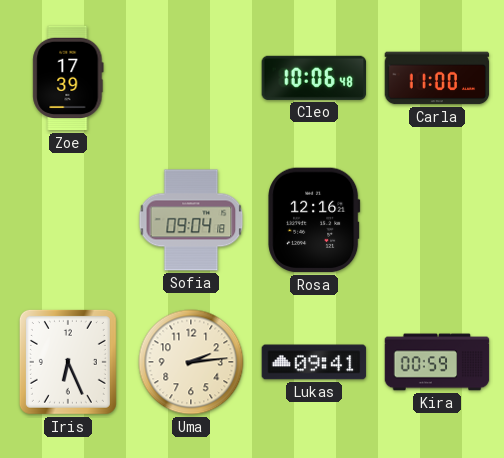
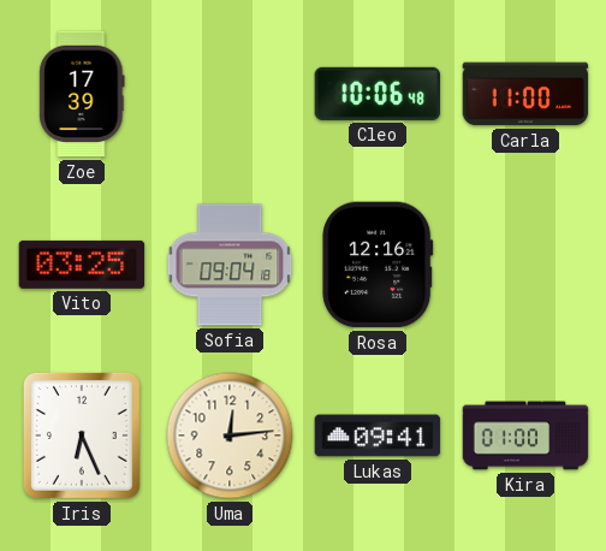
Vito: none -> 03:25
Uma: 2:14 -> 12:14
Kira: 00:59 -> 01:00
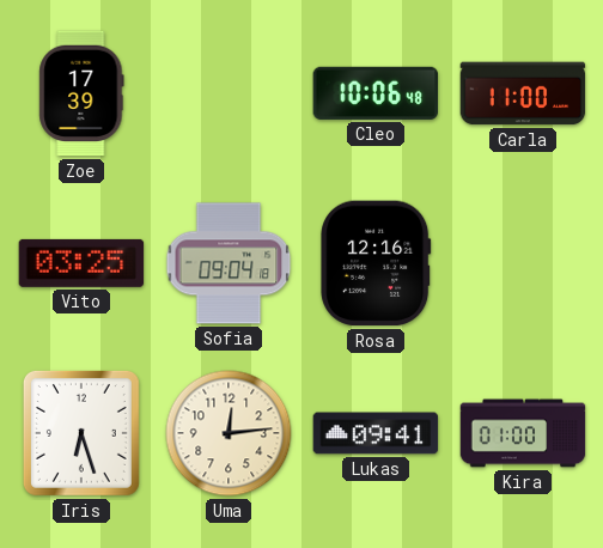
Iris: 6:26 -> 6:27
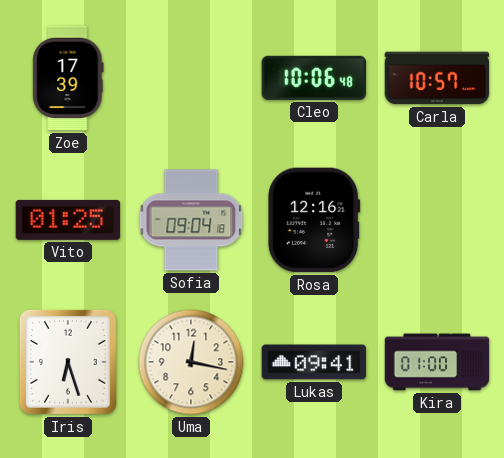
Carla: 11:00 -> 10:57
Vito: 03:25 -> 01:25
Uma: 12:14 -> 12:17
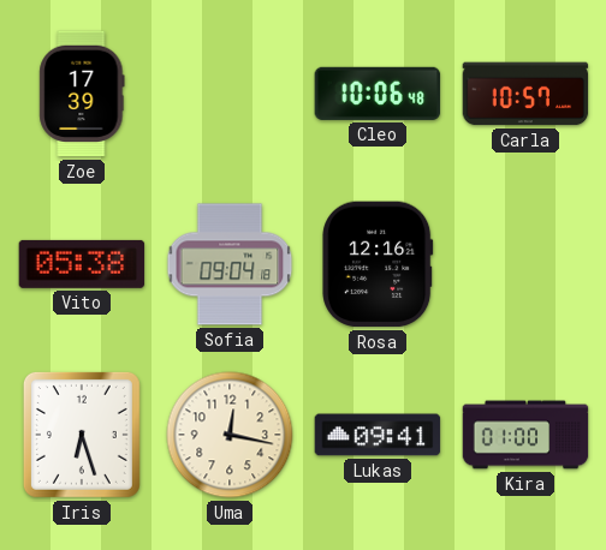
Vito: 01:25 -> 05:38
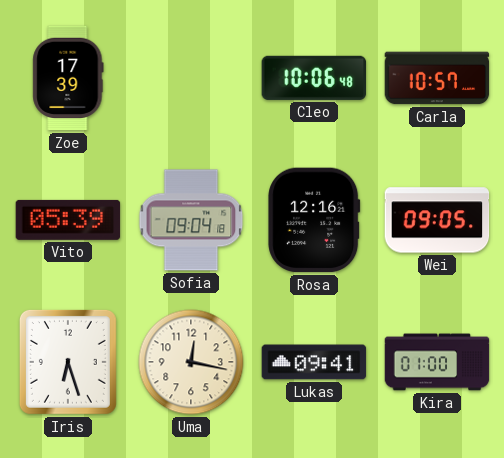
Vito: 05:38 -> 05:39
Wei: none -> 09:05
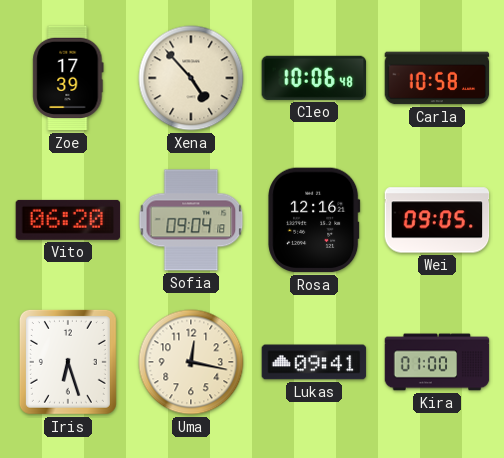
Xena: none -> 4:53
Carla: 10:57 -> 10:58
Vito: 05:39 -> 06:20
